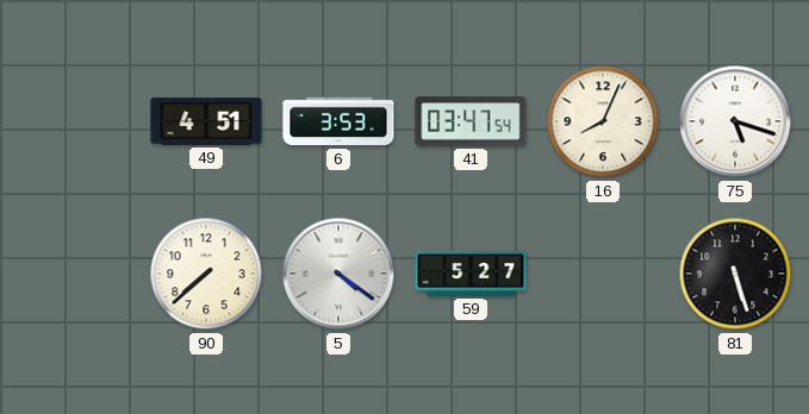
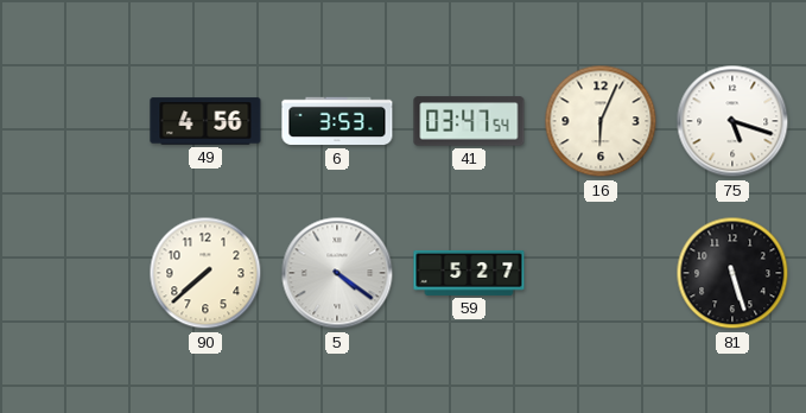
49: 4:51 -> 4:56
16: 8:04 -> 6:04
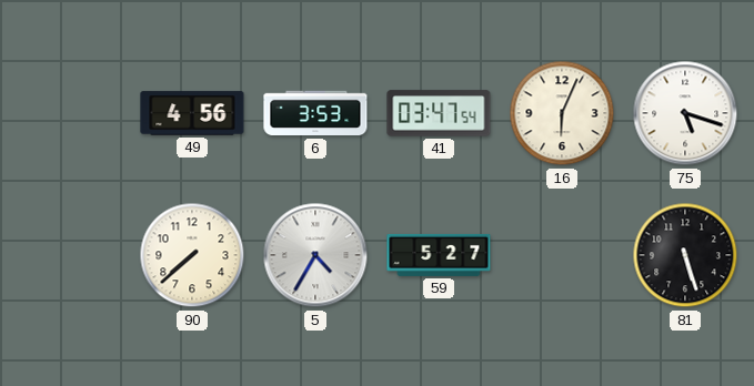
5: 4:21 -> 4:35
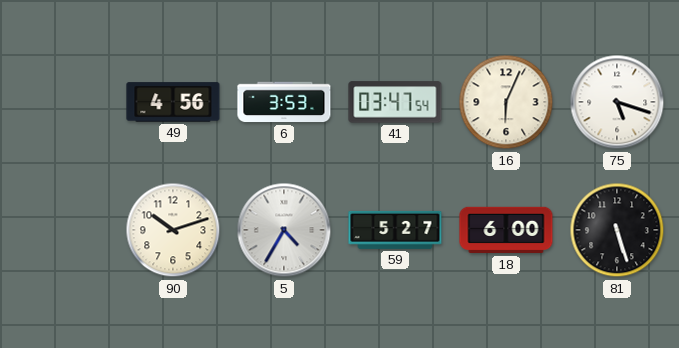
90: 7:38 -> 10:12
18: none -> 6:00
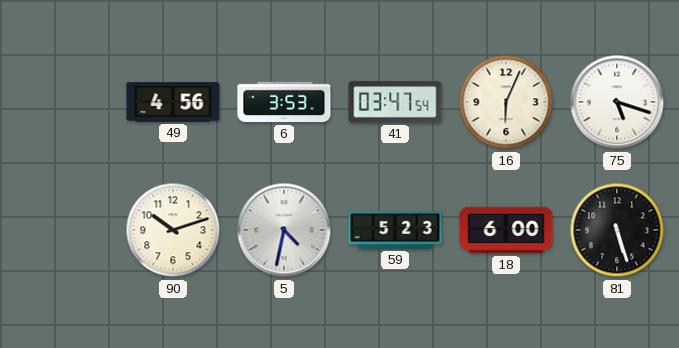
5: 4:35 -> 4:32
59: 5:27 -> 5:23
